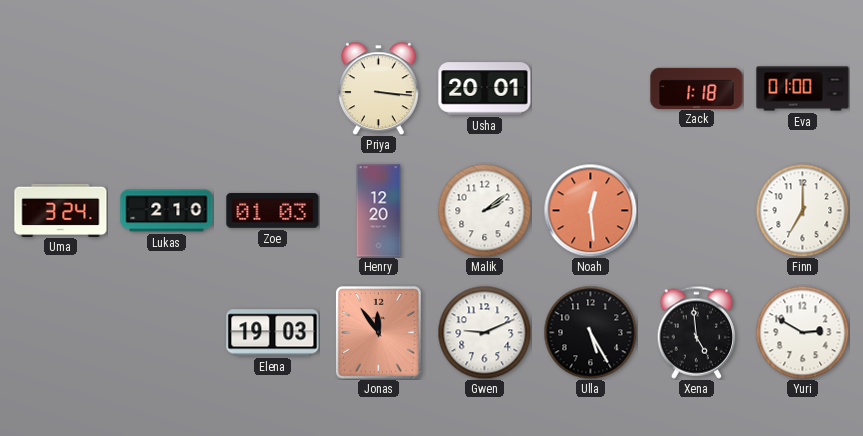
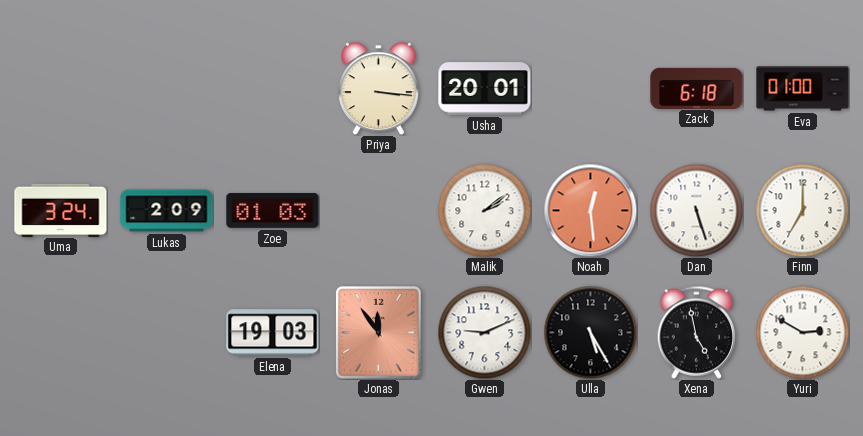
Zack: 1:18 -> 6:18
Lukas: 2:10 -> 2:09
Henry: 12:20 -> none
Dan: none -> 5:27
Xena: 4:59 -> 4:58
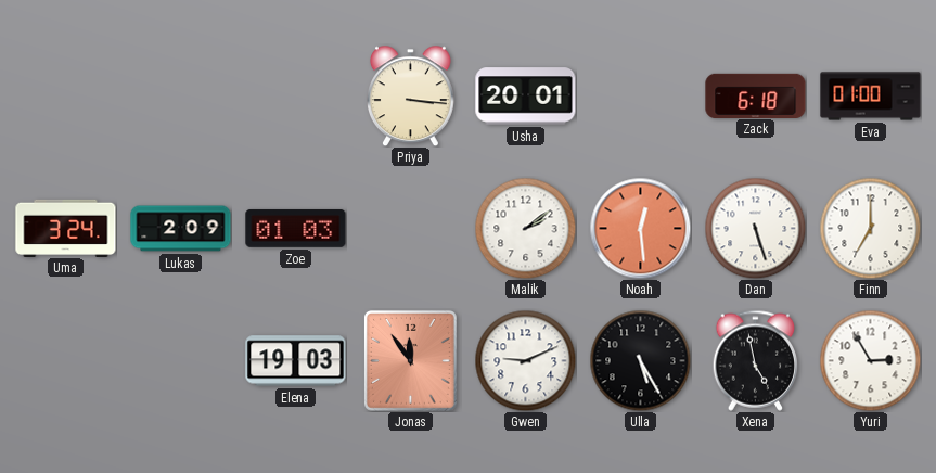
Yuri: 2:50 -> 2:55
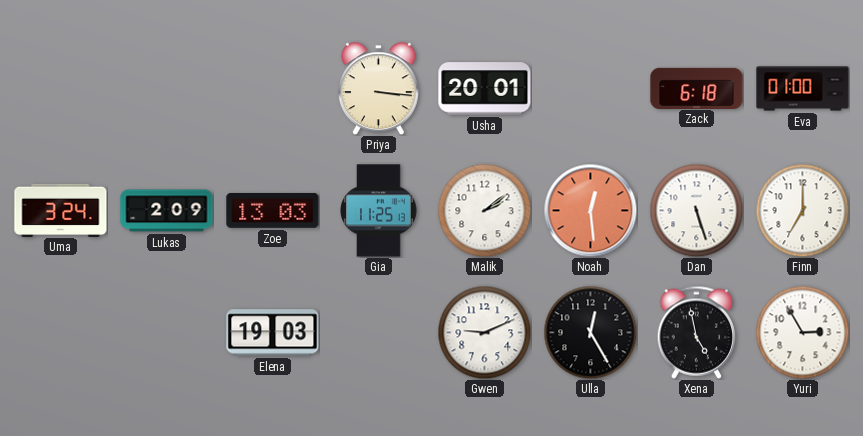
Zoe: 01:03 -> 13:03
Gia: none -> 11:25
Jonas: 11:54 -> none
Ulla: 5:25 -> 12:25
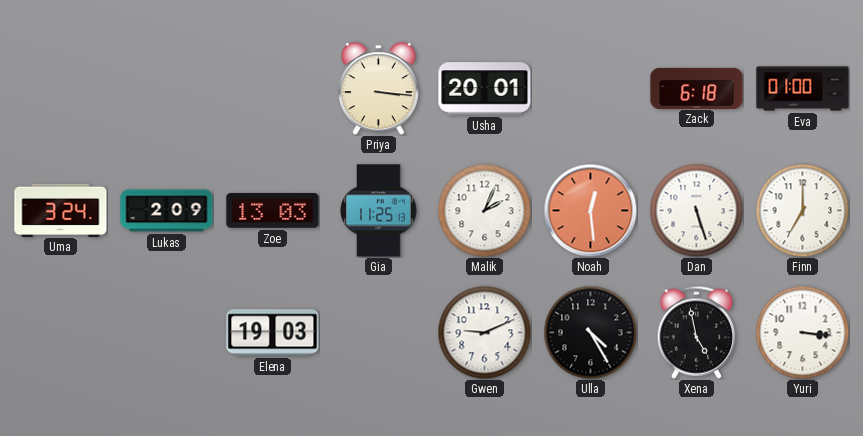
Malik: 2:09 -> 2:04
Ulla: 12:25 -> 4:25
Yuri: 2:55 -> 3:16
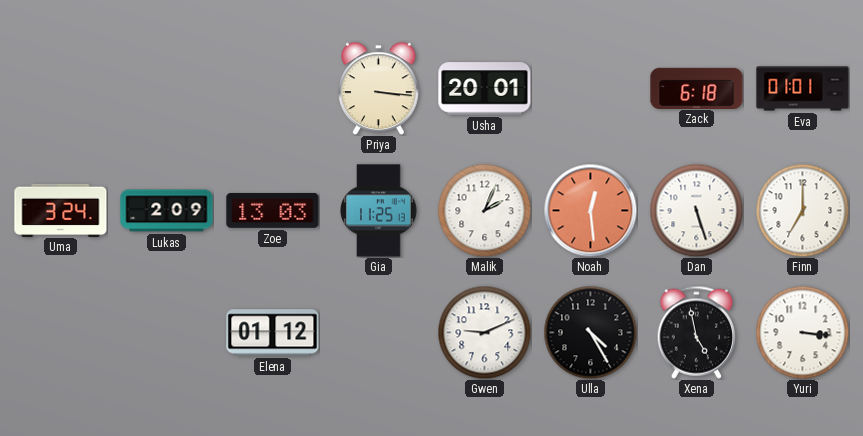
Eva: 01:00 -> 01:01
Elena: 19:03 -> 01:12
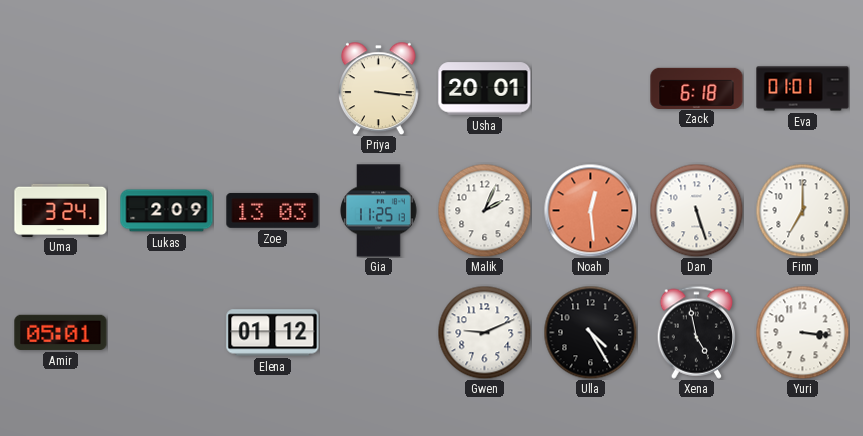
Amir: none -> 05:01
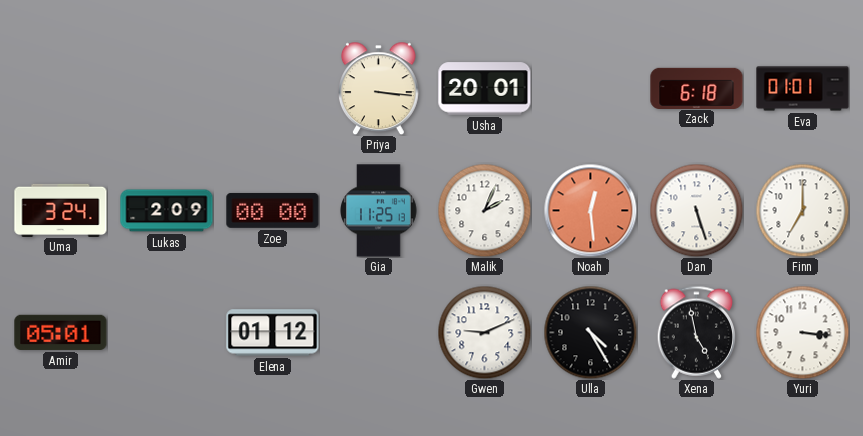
Zoe: 13:03 -> 00:00
